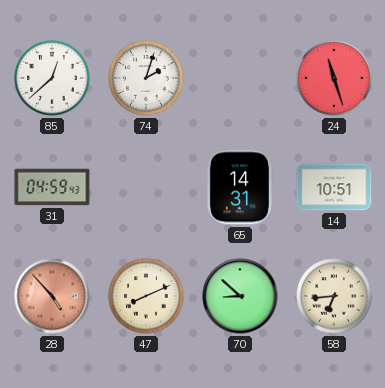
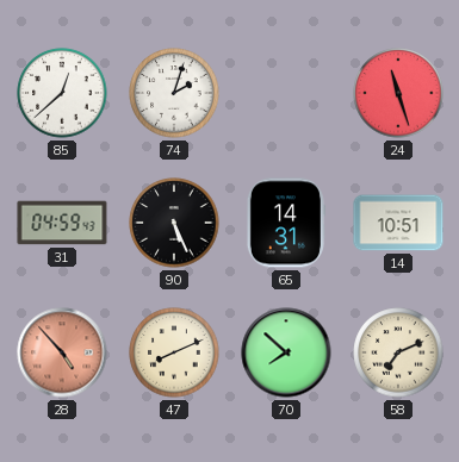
90: none -> 5:26
70: 8:52 -> 7:52
58: 6:44 -> 7:11
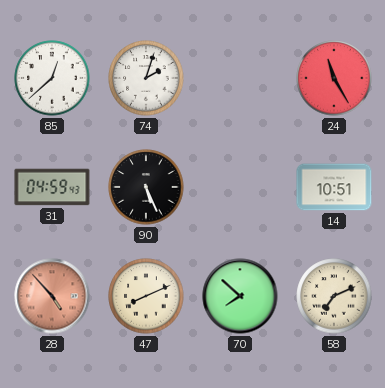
24: 11:27 -> 11:25
65: 14:31 -> none
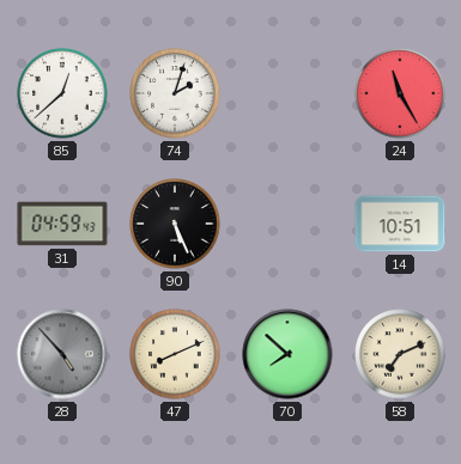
28 dial: salmon -> grey
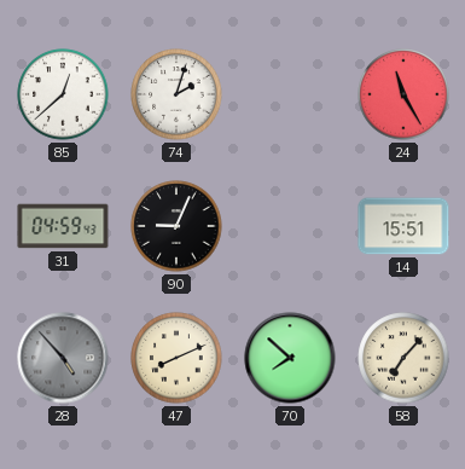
90: 5:26 -> 9:04
14: 10:51 -> 15:51
58: 7:11 -> 7:07
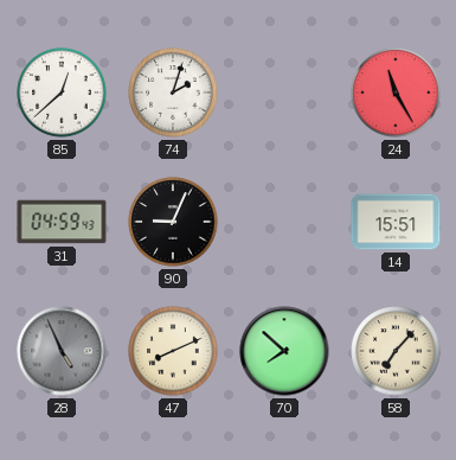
28: 4:53 -> 4:56
